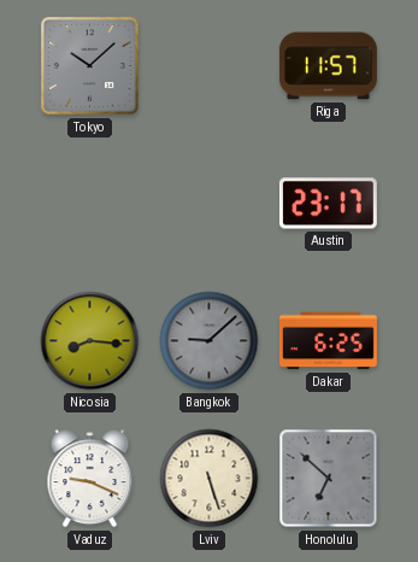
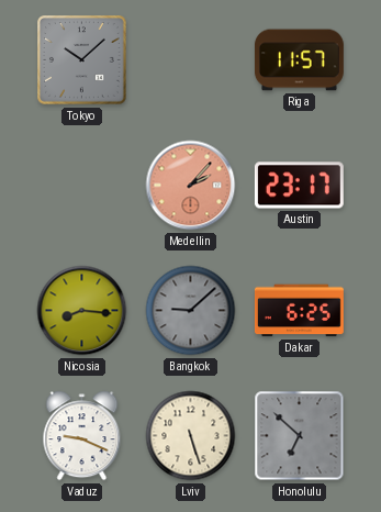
Medellin: none -> 2:07
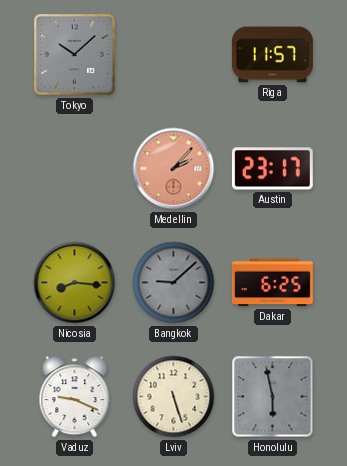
Honolulu: 6:52 -> 5:58
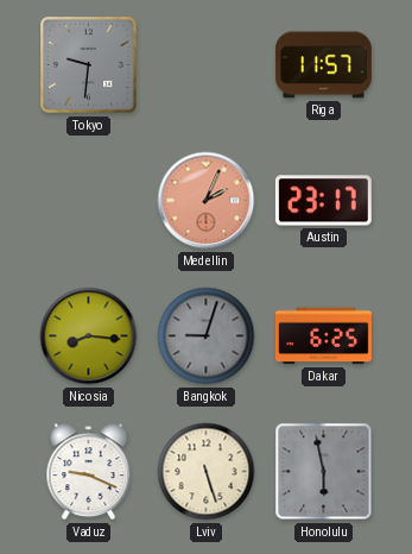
Tokyo: 10:08 -> 9:31
Medellin: 2:07 -> 2:04
Bangkok: 9:08 -> 9:03
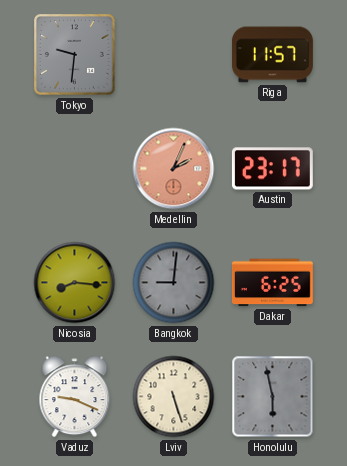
Bangkok: 9:03 -> 9:01
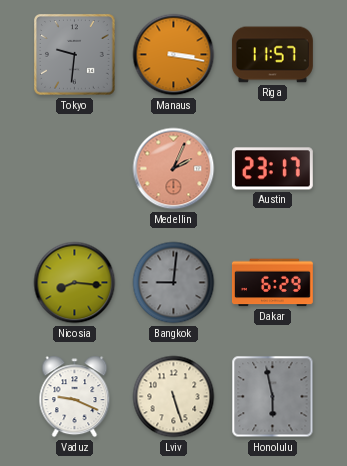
Manaus: none -> 3:17
Dakar: 6:25 -> 6:29
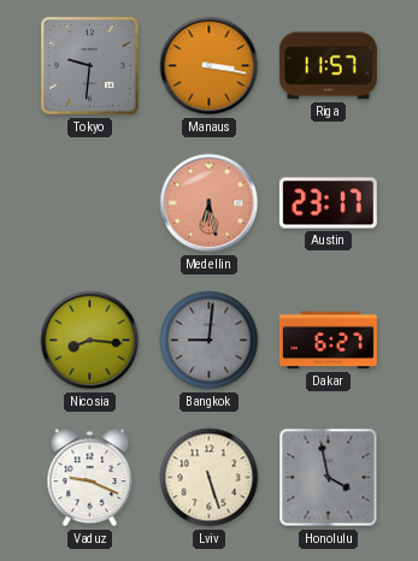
Medellin: 2:04 -> 6:28
Dakar: 6:29 -> 6:27
Honolulu: 5:58 -> 3:58
